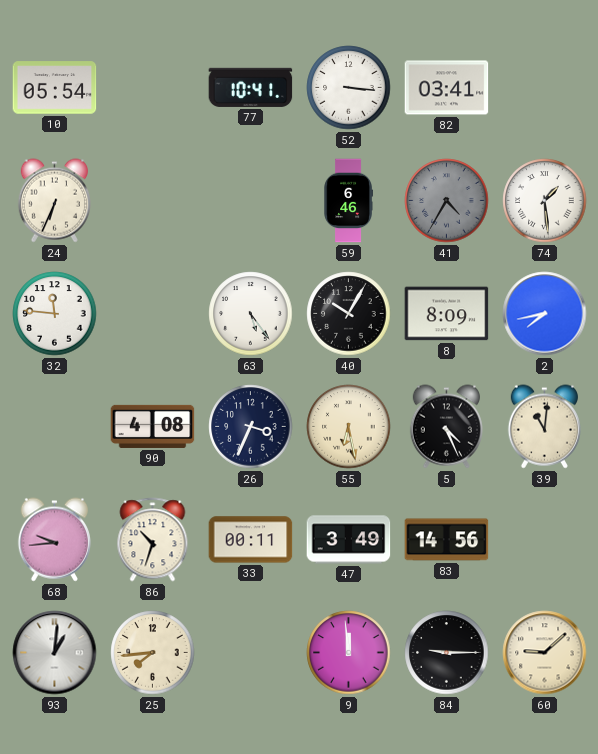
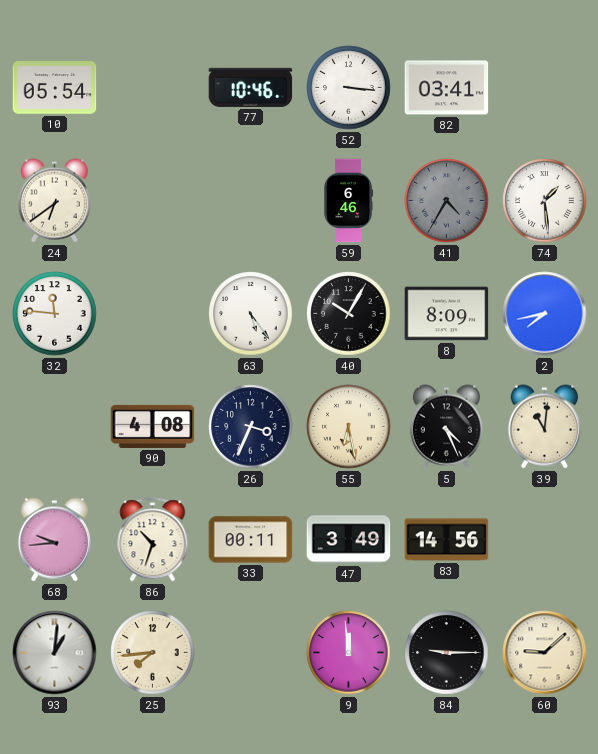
77: 10:41 -> 10:46
24: 6:34 -> 6:39
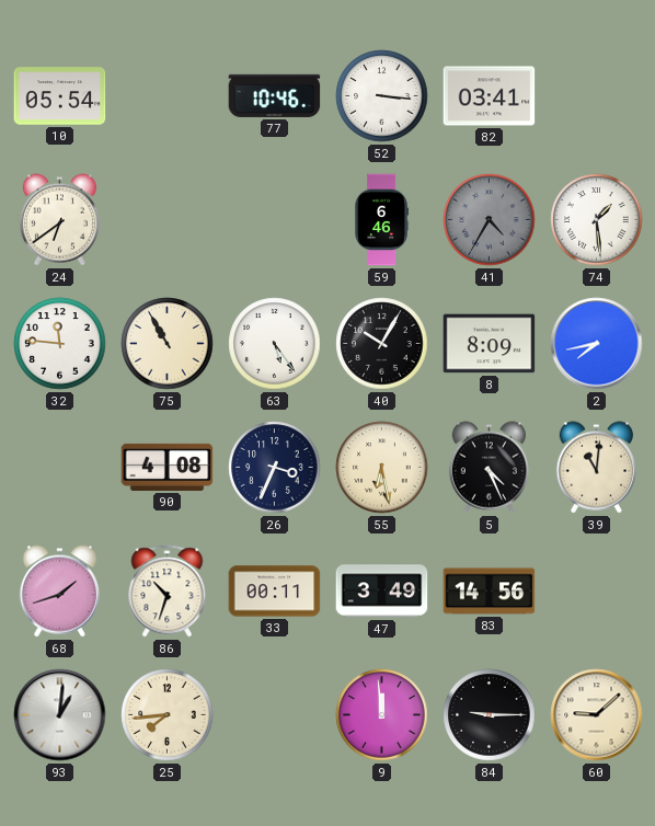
75: none -> 10:55
68: 9:44 -> 1:42
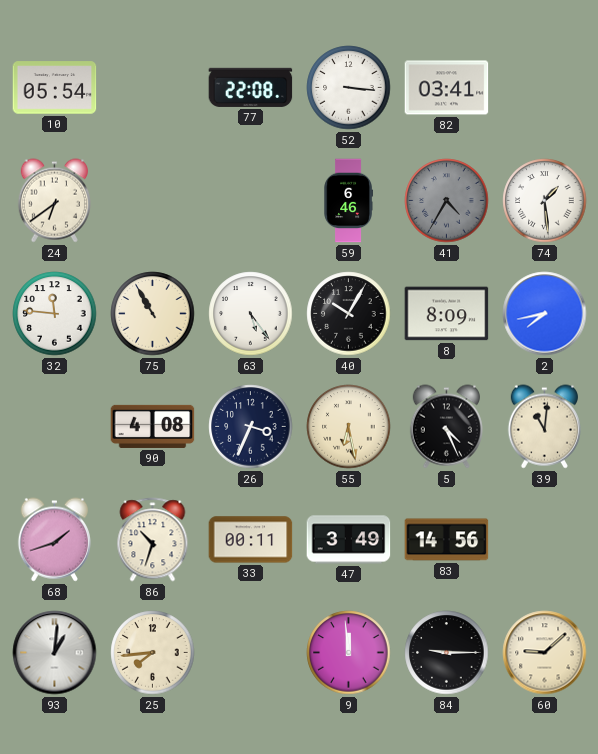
77: 10:46 -> 22:08
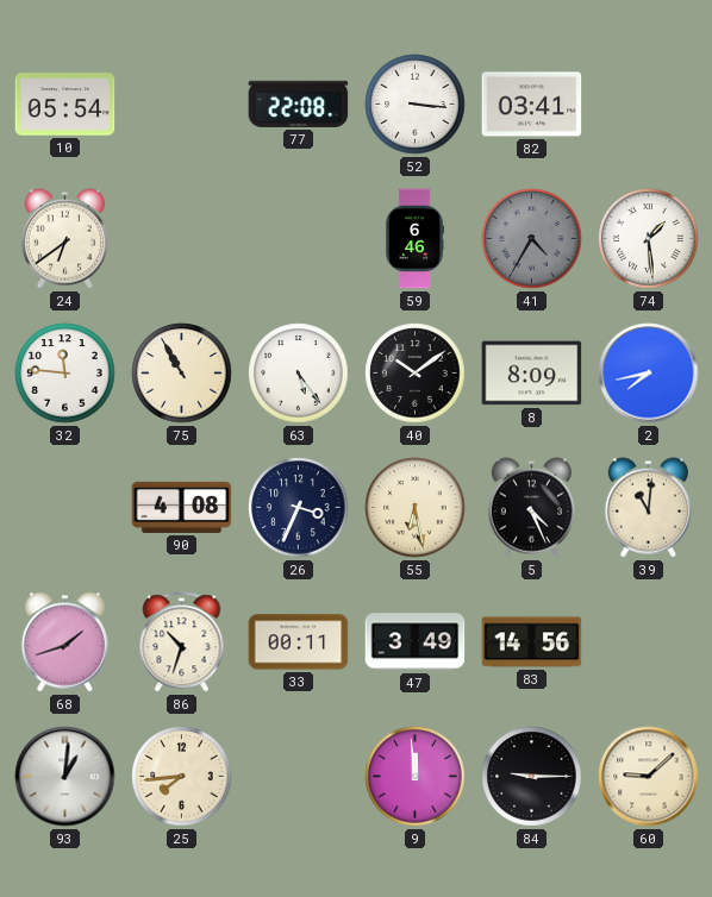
40: 10:05 -> 10:09
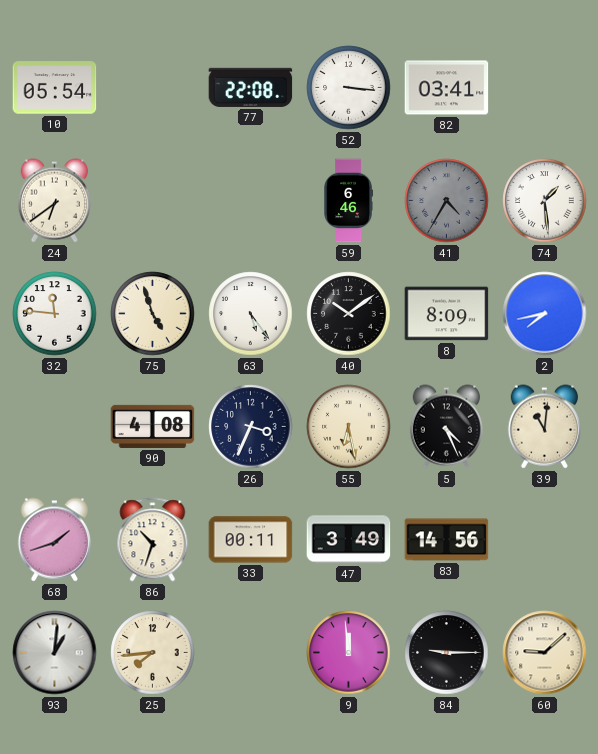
75: 10:55 -> 4:57
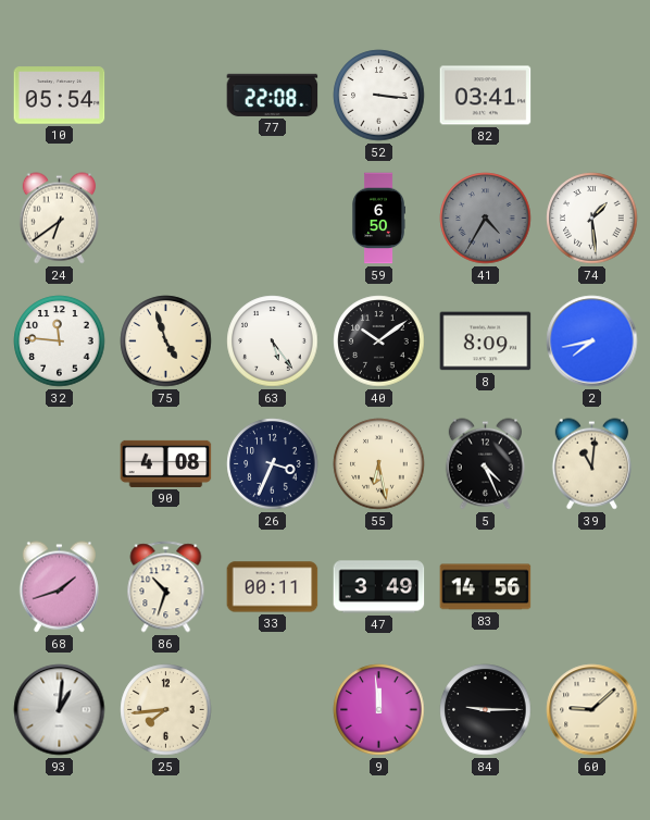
59: 6:46 -> 6:50
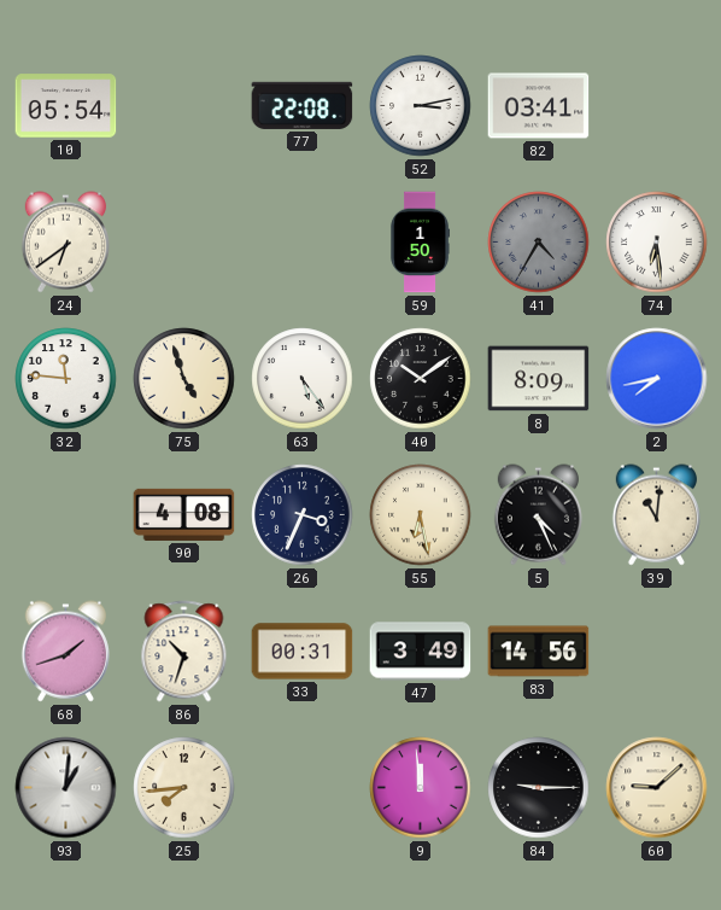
52: 3:16 -> 3:13
59: 6:50 -> 1:50
74: 1:29 -> 6:29
33: 00:11 -> 00:31
